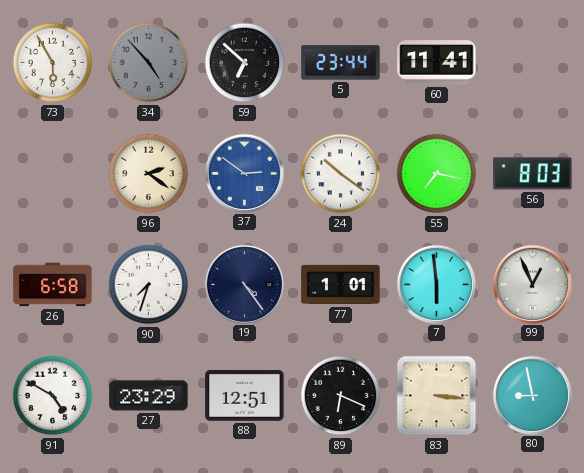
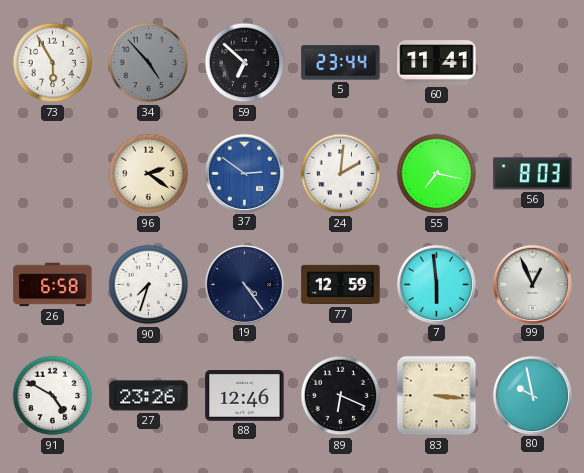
24: 10:21 -> 2:01
77: 1:01 -> 12:59
27: 23:29 -> 23:26
88: 12:51 -> 12:46
80: 8:58 -> 9:58
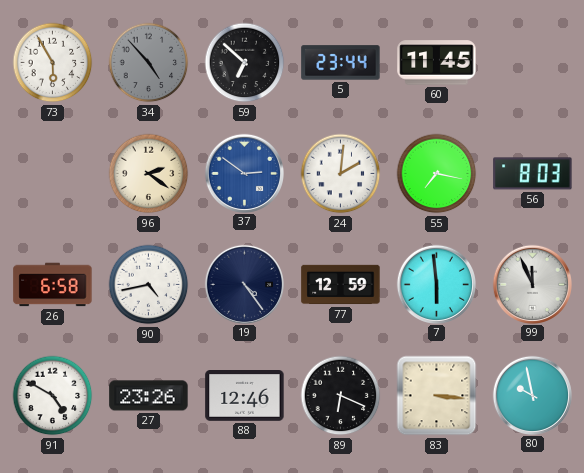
60: 11:41 -> 11:45
90: 7:33 -> 4:43
99: 12:56 -> 11:56
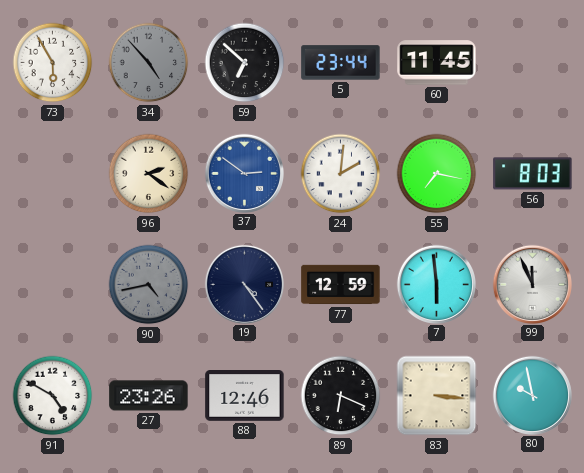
26: 6:58 -> none
90 dial: white -> grey
